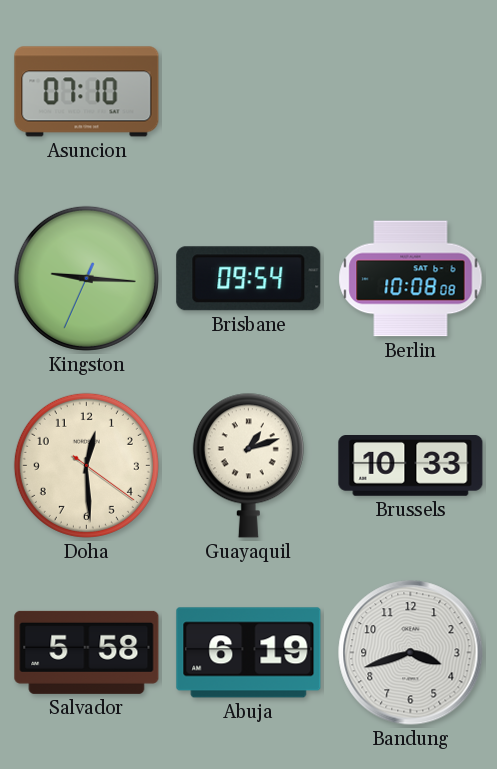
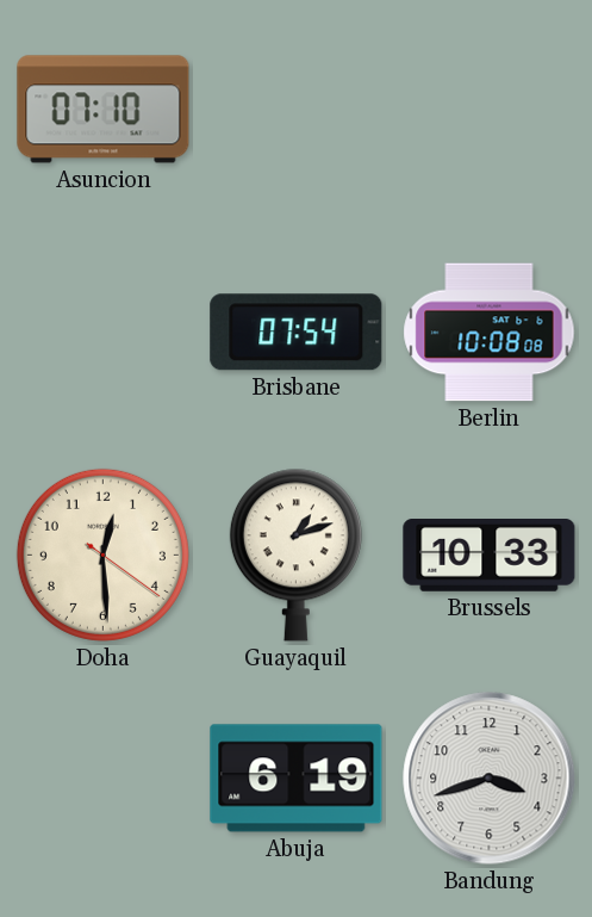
Kingston: 9:15 -> none
Brisbane: 09:54 -> 07:54
Salvador: 5:58 -> none
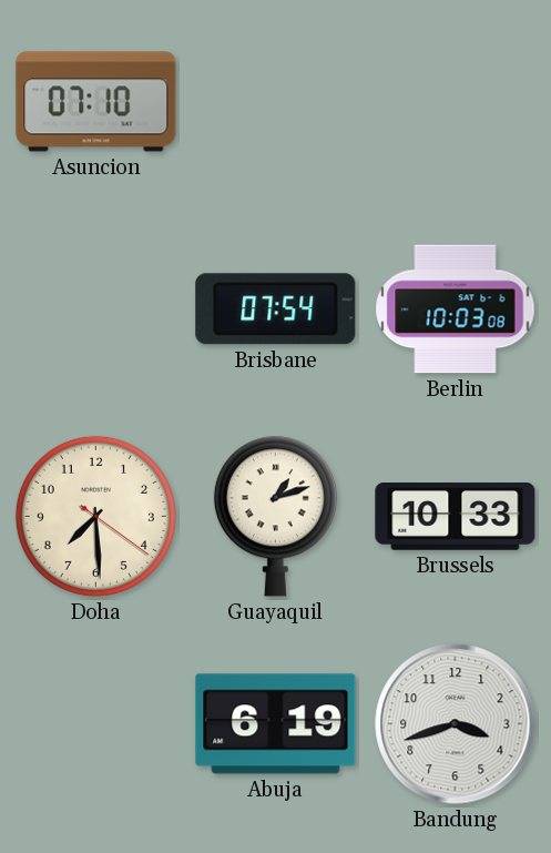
Berlin: 10:08 -> 10:03
Doha: 12:29 -> 7:29
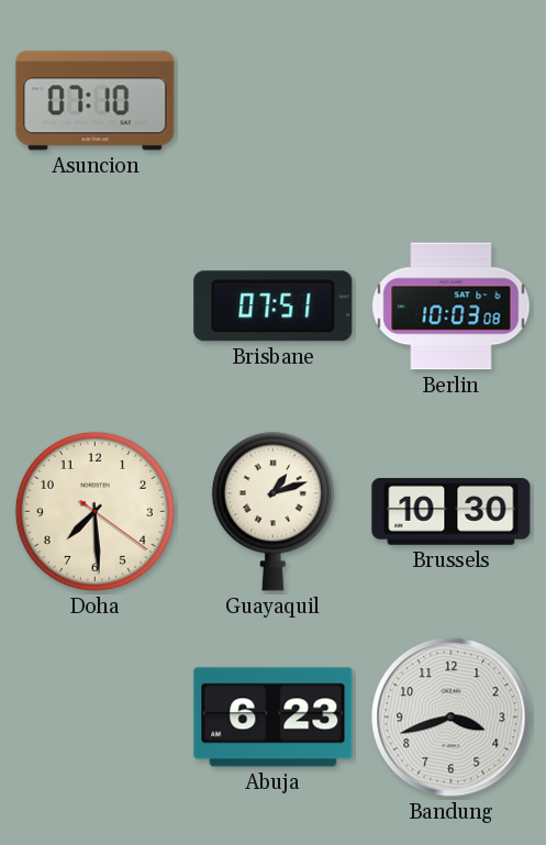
Brisbane: 07:54 -> 07:51
Brussels: 10:33 -> 10:30
Abuja: 6:19 -> 6:23
